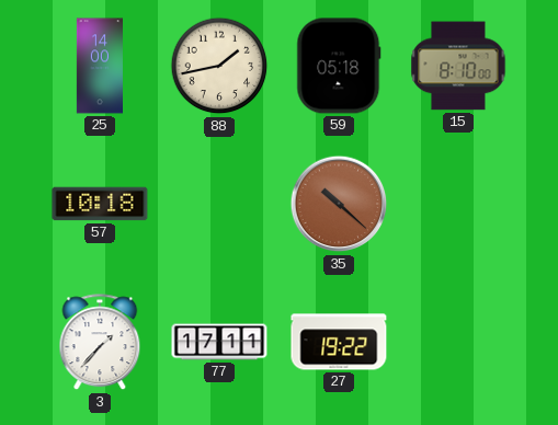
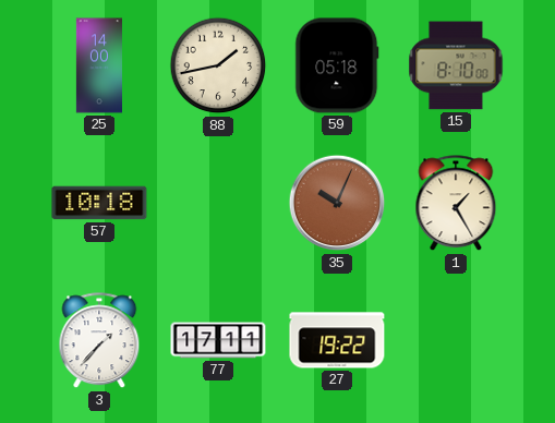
35: 10:22 -> 10:04
1: none -> 1:25
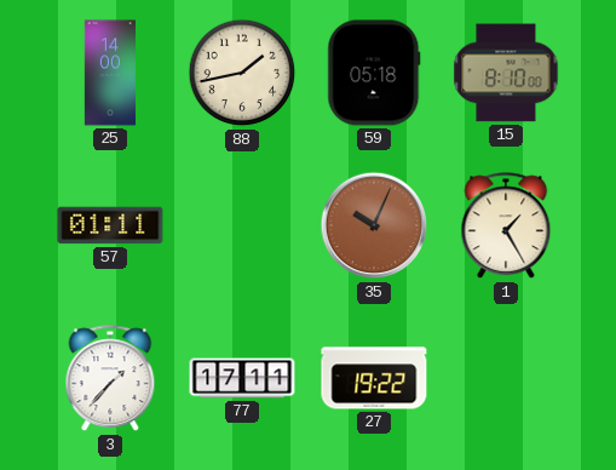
57: 10:18 -> 01:11
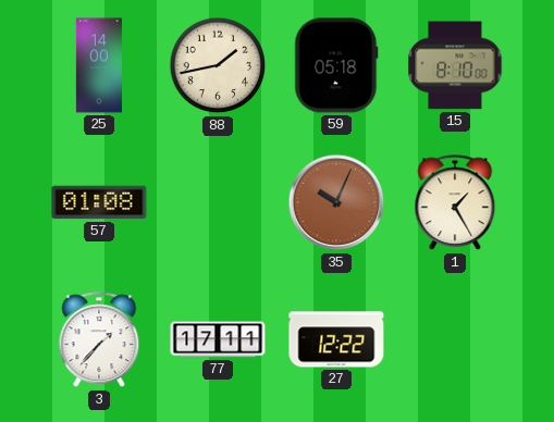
57: 01:11 -> 01:08
27: 19:22 -> 12:22
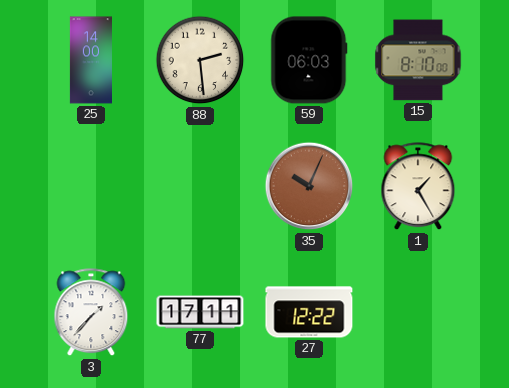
88: 1:43 -> 2:29
59: 05:18 -> 06:03
57: 01:08 -> none
